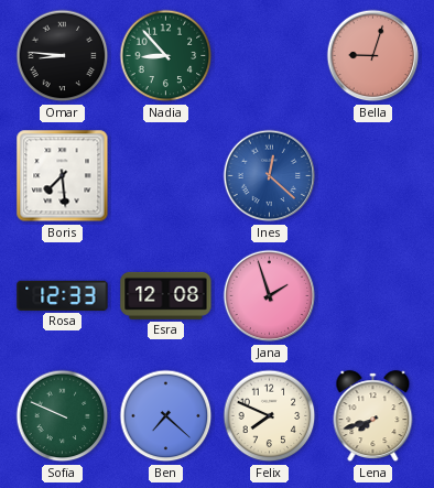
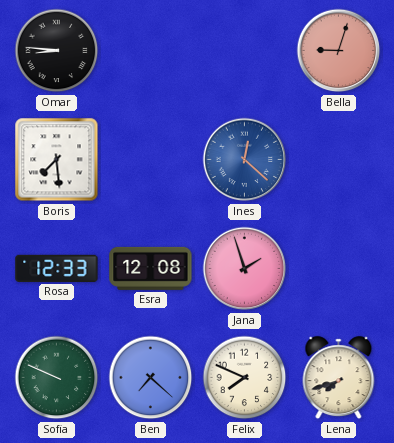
Nadia: 8:53 -> none
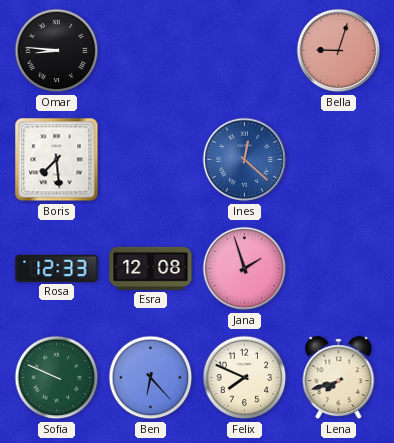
Ben: 7:22 -> 6:23
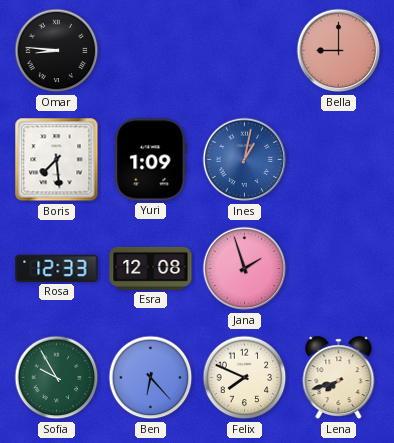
Bella: 9:03 -> 9:00
Yuri: none -> 1:09
Ines: 12:22 -> 1:02
Sofia: 9:49 -> 9:55
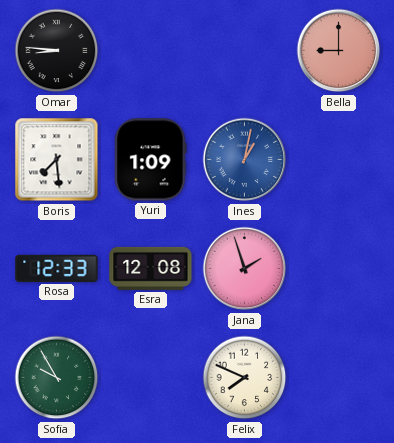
Ben: 6:23 -> none
Lena: 7:42 -> none
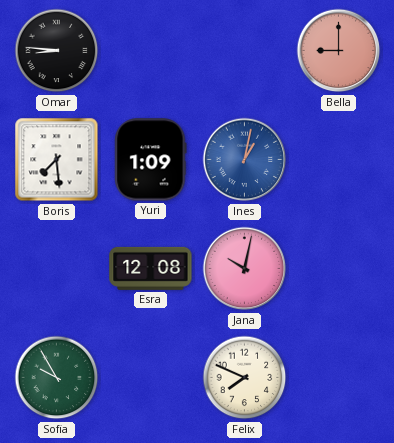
Rosa: 12:33 -> none
Jana: 1:57 -> 10:02
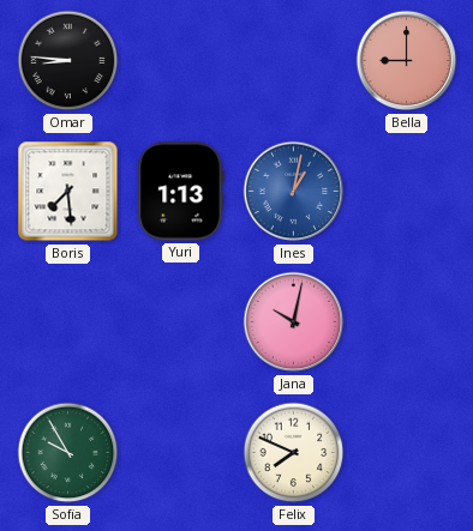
Yuri: 1:09 -> 1:13
Esra: 12:08 -> none
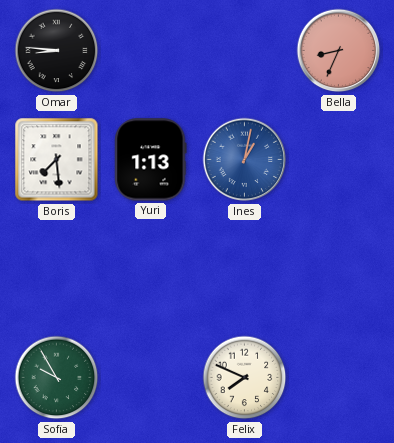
Bella: 9:00 -> 8:34
Jana: 10:02 -> none
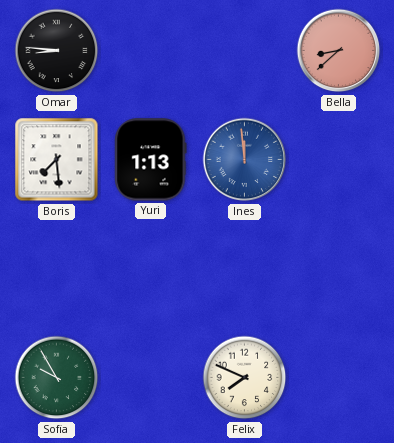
Bella: 8:34 -> 8:38
Ines: 1:02 -> 11:59
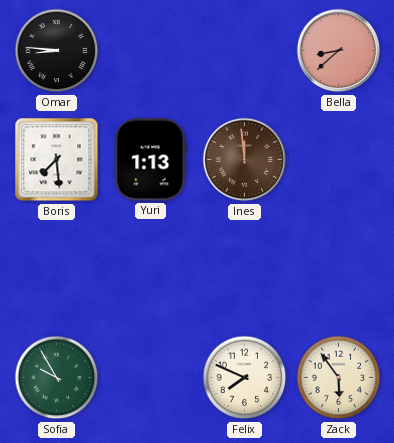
Ines dial: blue -> brown
Zack: none -> 5:54
